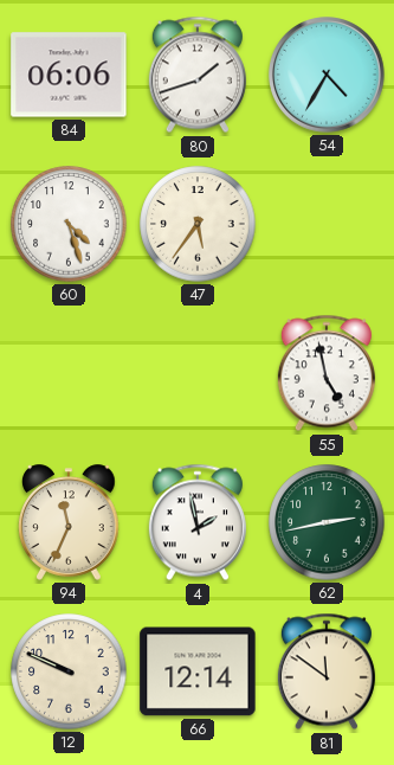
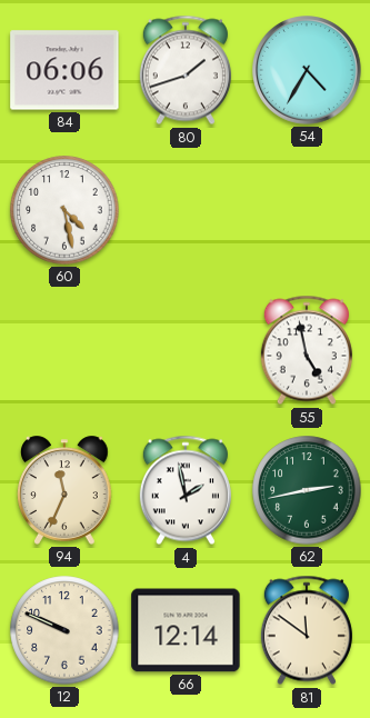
60: 4:27 -> 4:28
47: 5:36 -> none
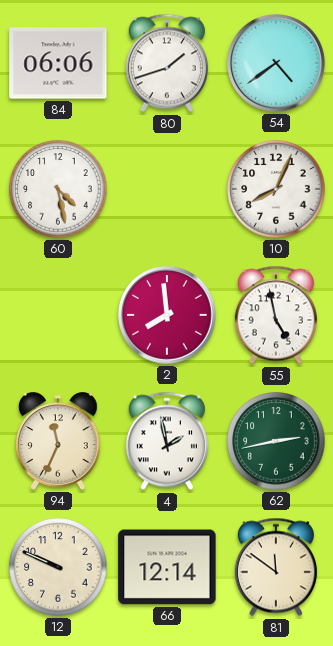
54: 4:35 -> 4:39
10: none -> 8:04
2: none -> 7:59
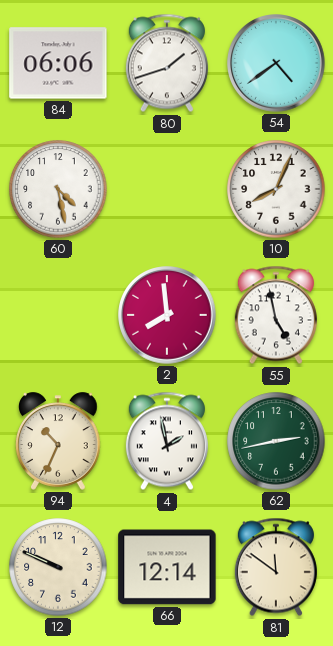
94: 11:34 -> 10:34
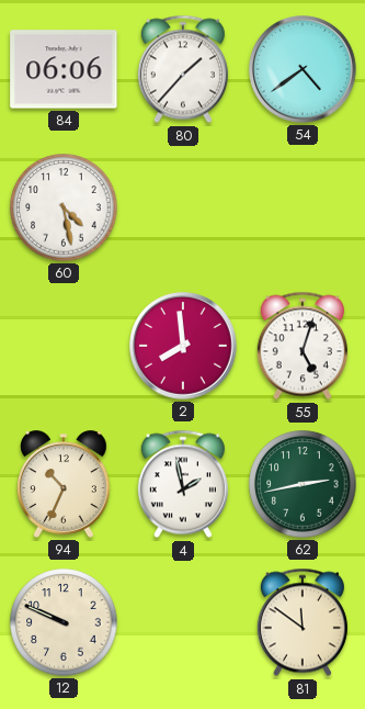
80: 1:42 -> 1:37
10: 8:04 -> none
55: 4:58 -> 5:03
66: 12:14 -> none
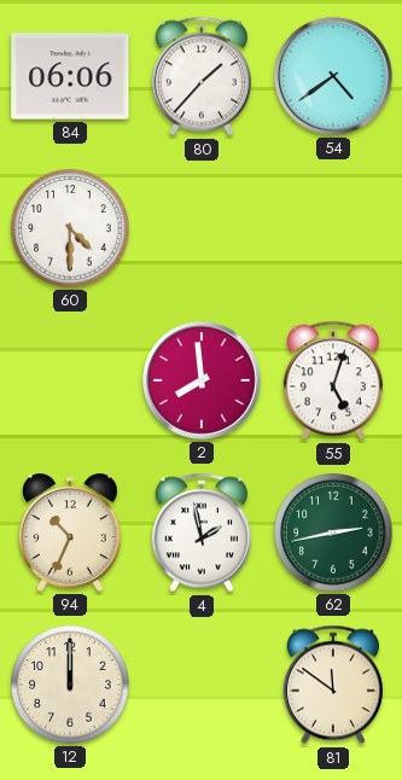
60: 4:28 -> 4:30
12: 9:49 -> 12:00
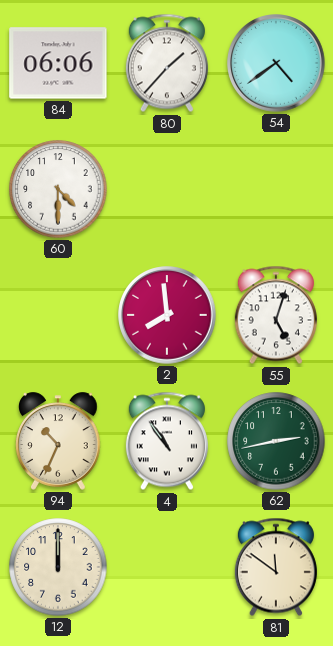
4: 1:58 -> 10:54
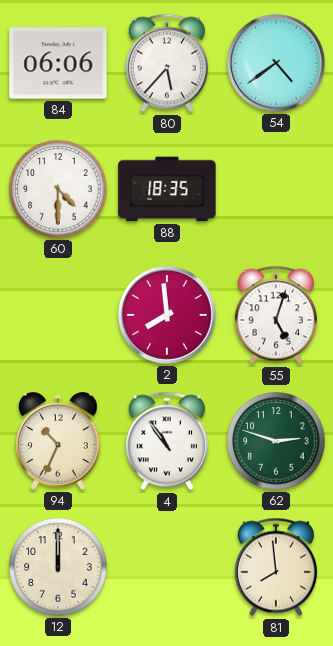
80: 1:37 -> 5:37
88: none -> 18:35
62: 2:43 -> 2:48
81: 11:51 -> 7:59
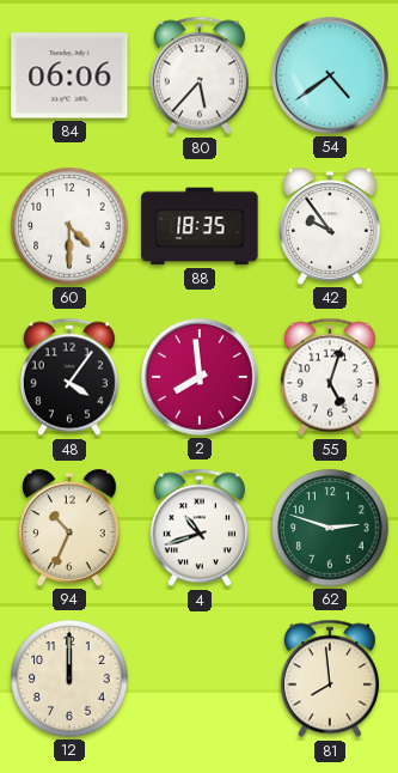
42: none -> 9:54
48: none -> 4:06
4: 10:54 -> 10:42
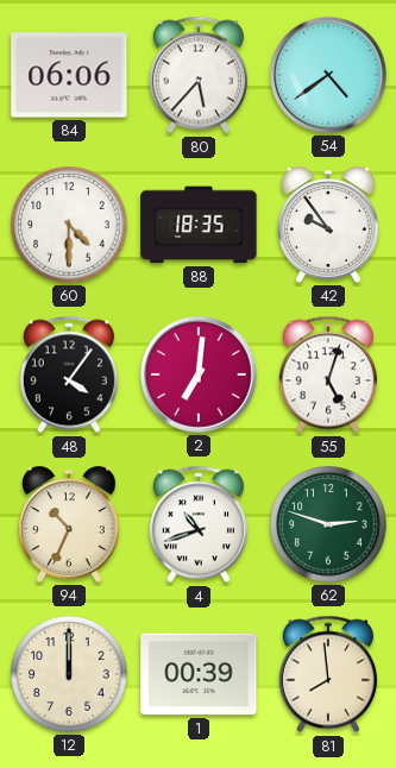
2: 7:59 -> 7:01
1: none -> 00:39
